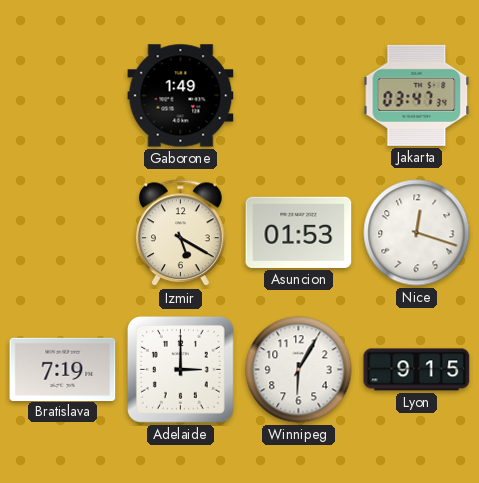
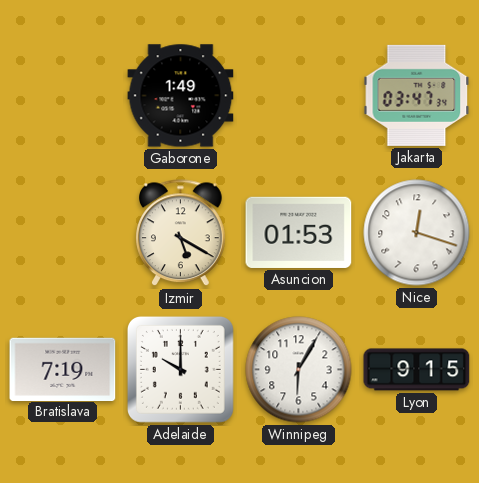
Adelaide: 3:00 -> 10:00
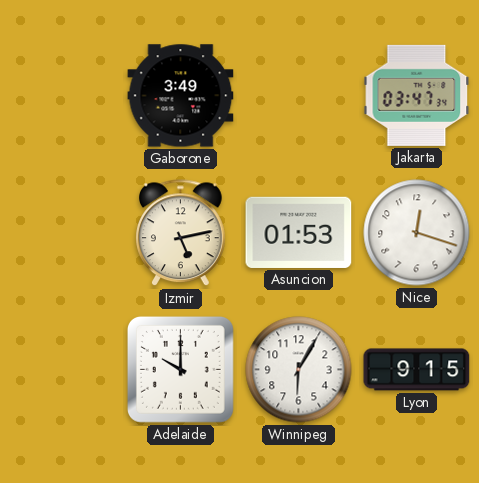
Gaborone: 1:49 -> 3:49
Izmir: 5:20 -> 5:13
Bratislava: 7:19 -> none
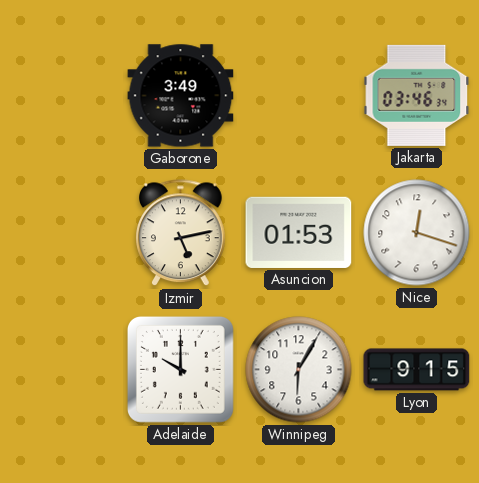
Jakarta: 03:47 -> 03:46
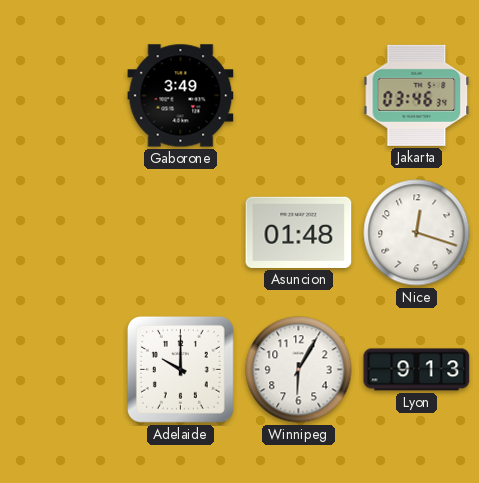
Izmir: 5:13 -> none
Asuncion: 01:53 -> 01:48
Lyon: 9:15 -> 9:13
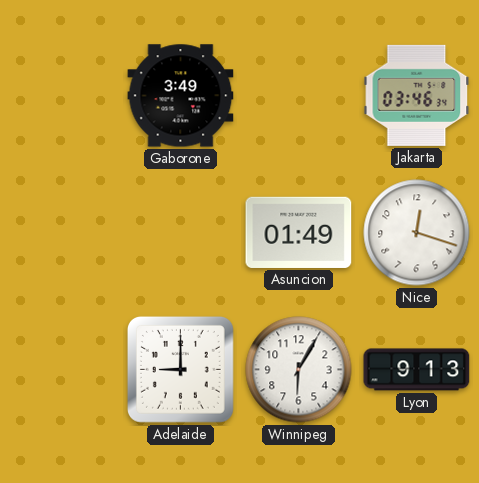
Asuncion: 01:48 -> 01:49
Adelaide: 10:00 -> 9:00
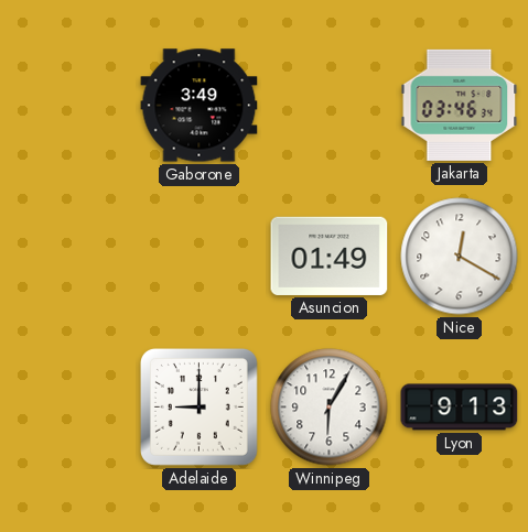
Nice: 12:18 -> 12:20
